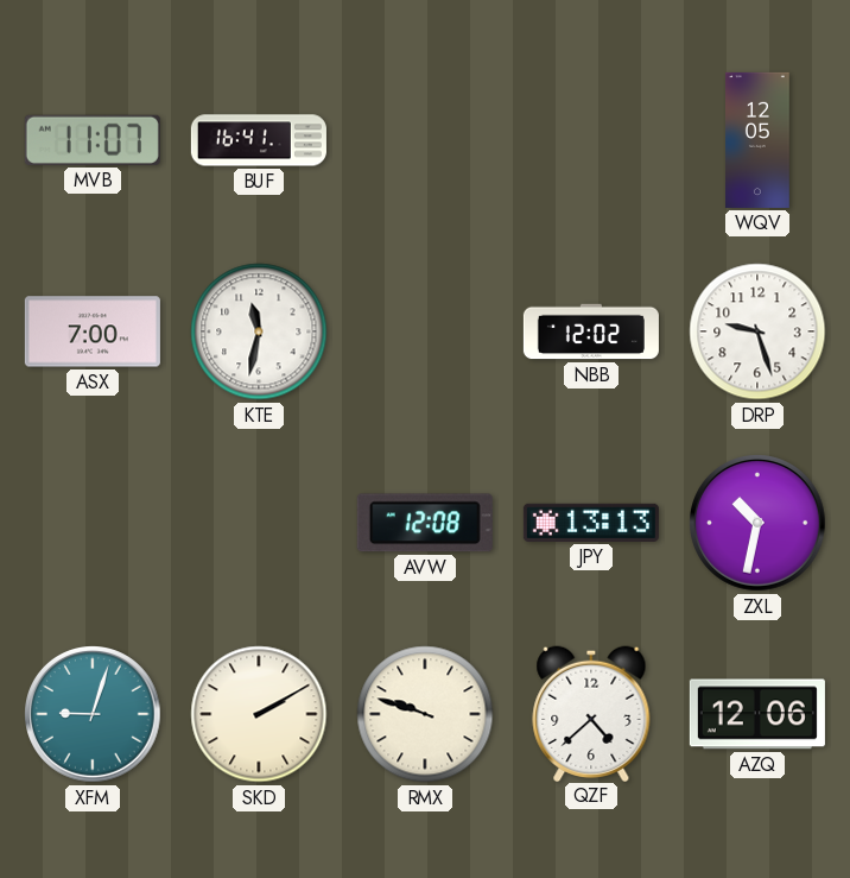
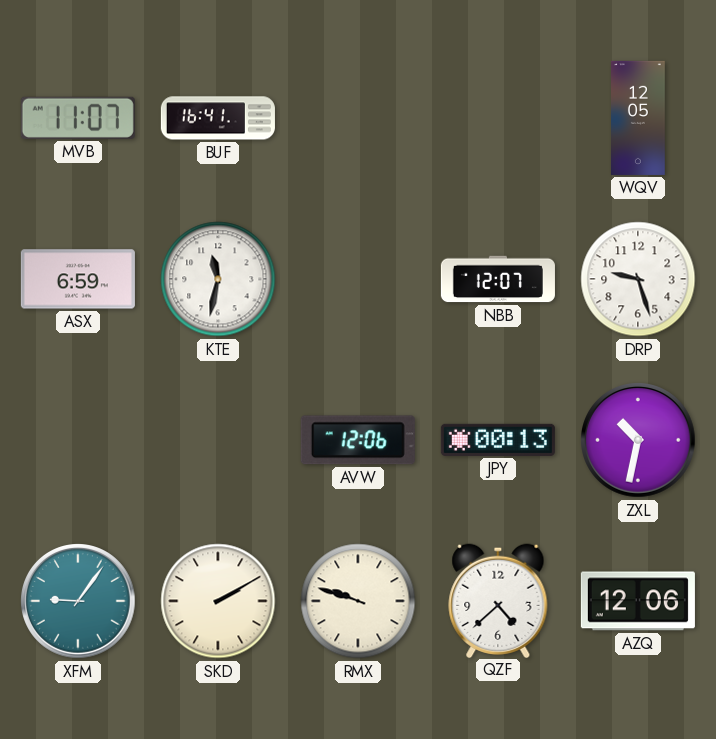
ASX: 7:00 -> 6:59
NBB: 12:02 -> 12:07
AVW: 12:08 -> 12:06
JPY: 13:13 -> 00:13
XFM: 9:03 -> 9:06
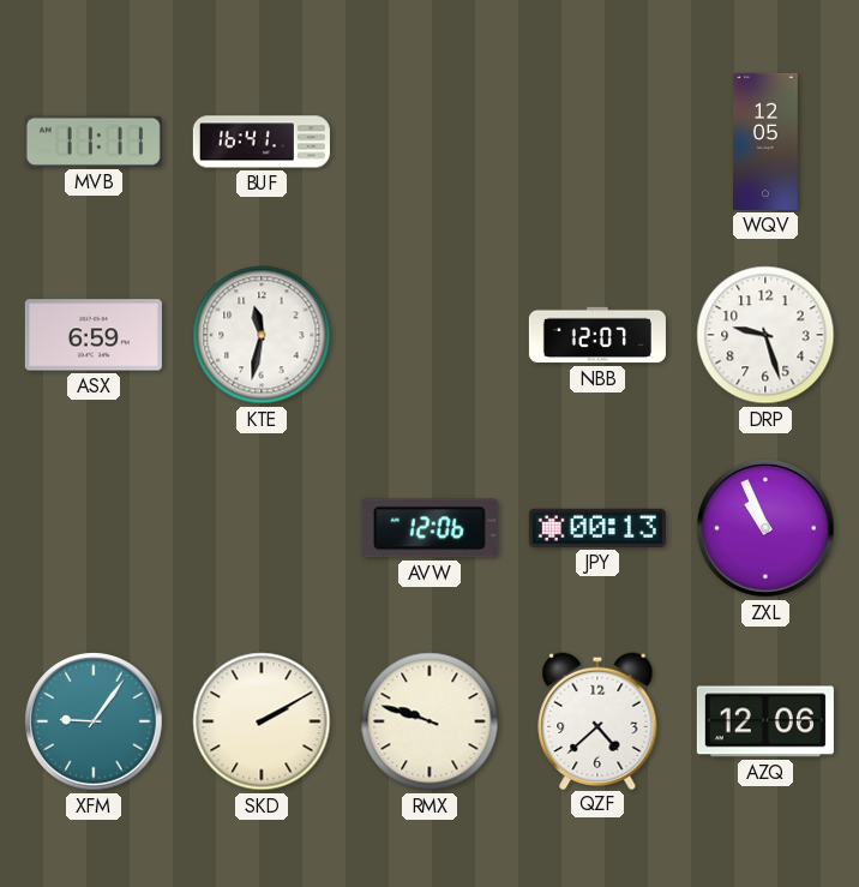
MVB: 11:07 -> 11:11
ZXL: 10:32 -> 10:56
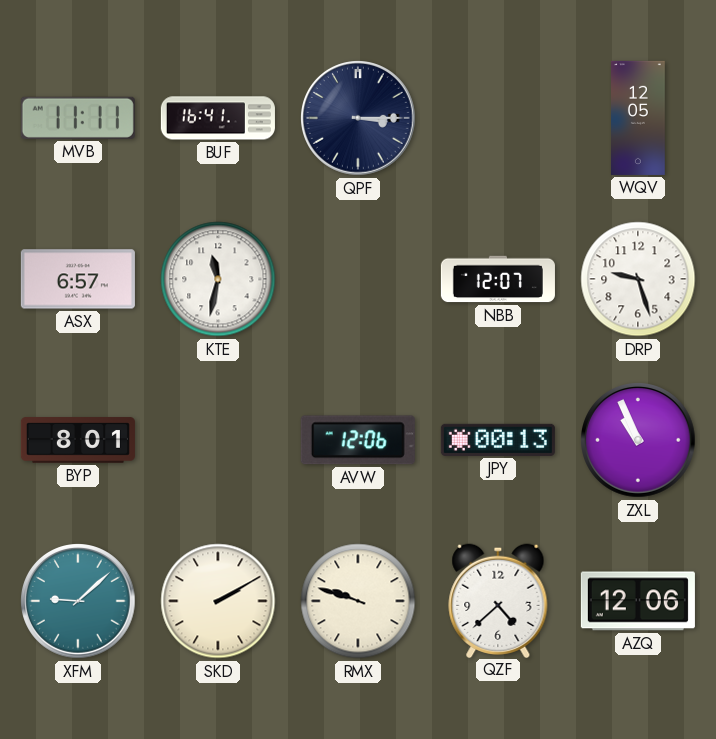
QPF: none -> 3:15
ASX: 6:59 -> 6:57
BYP: none -> 8:01
XFM: 9:06 -> 9:08
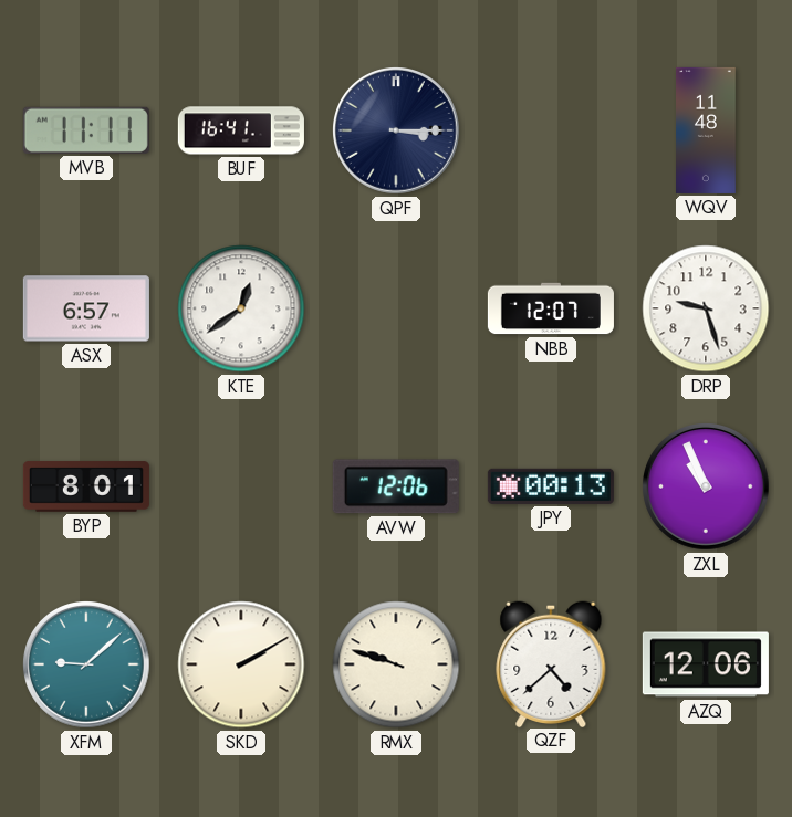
WQV: 12:05 -> 11:48
KTE: 11:32 -> 12:39
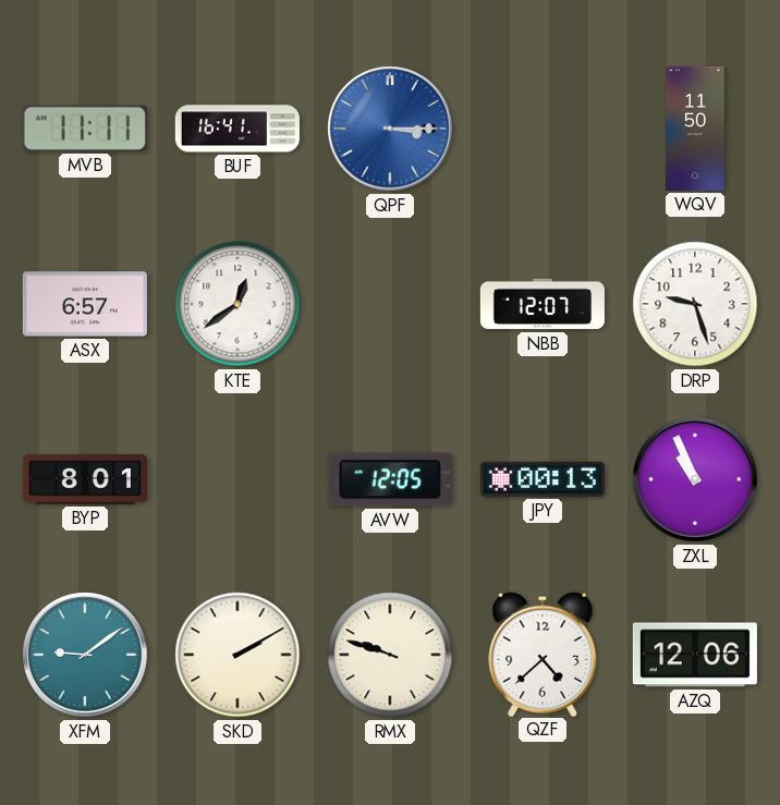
QPF dial: navy -> blue
WQV: 11:48 -> 11:50
AVW: 12:06 -> 12:05
XFM: 9:08 -> 9:09
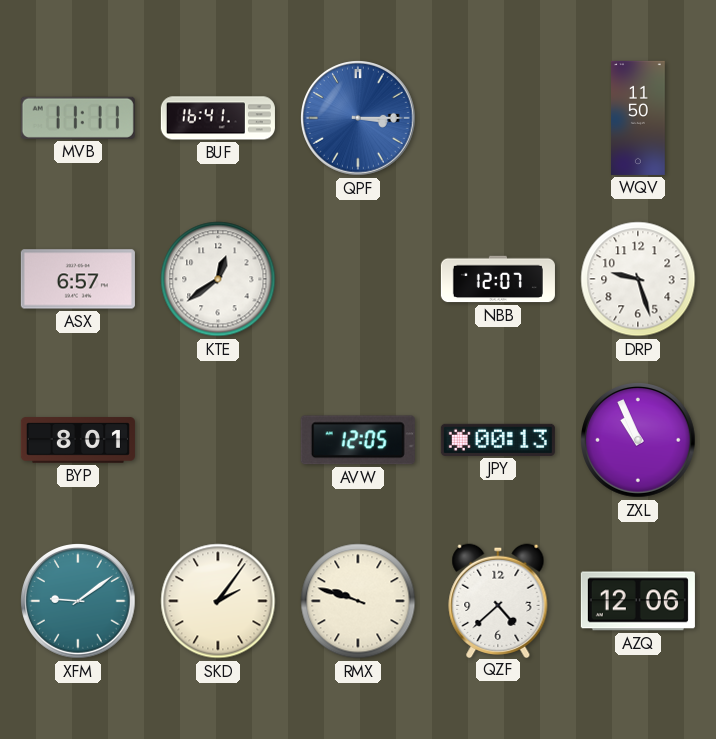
SKD: 2:10 -> 2:06
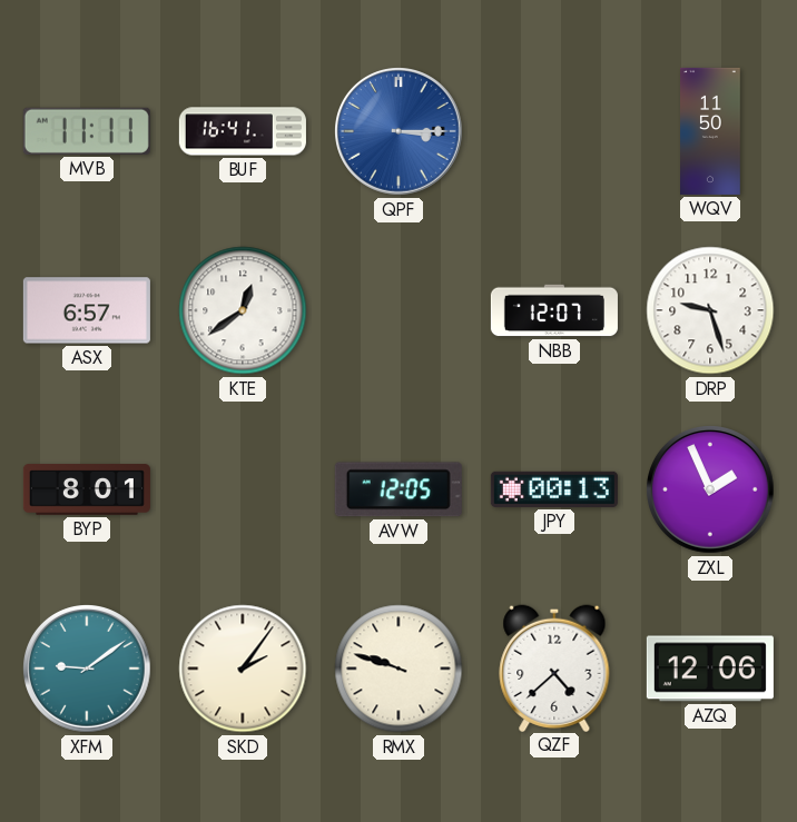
ZXL: 10:56 -> 1:56
